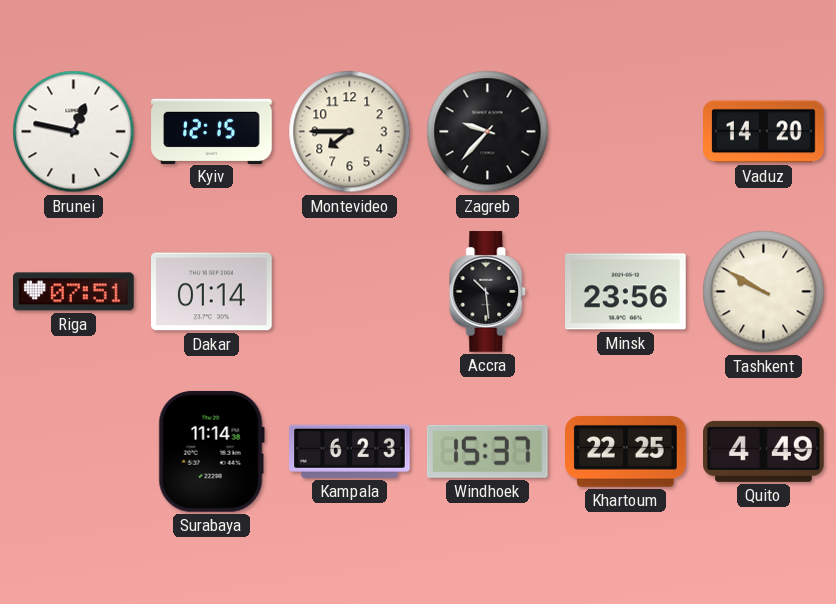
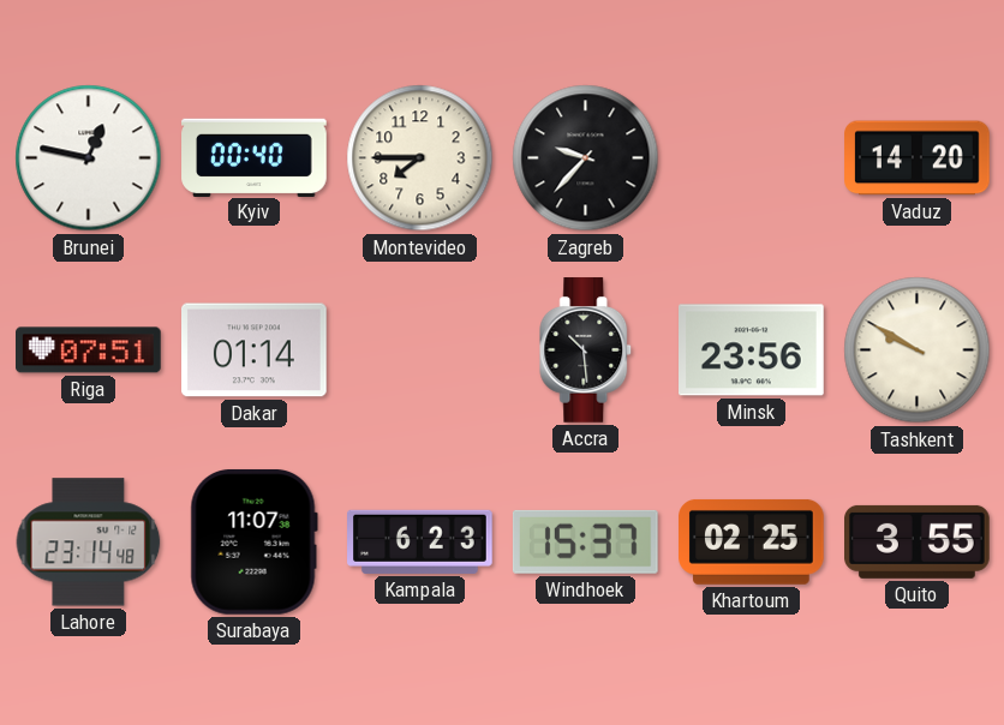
Kyiv: 12:15 -> 00:40
Lahore: none -> 23:14
Surabaya: 11:14 -> 11:07
Khartoum: 22:25 -> 02:25
Quito: 4:49 -> 3:55
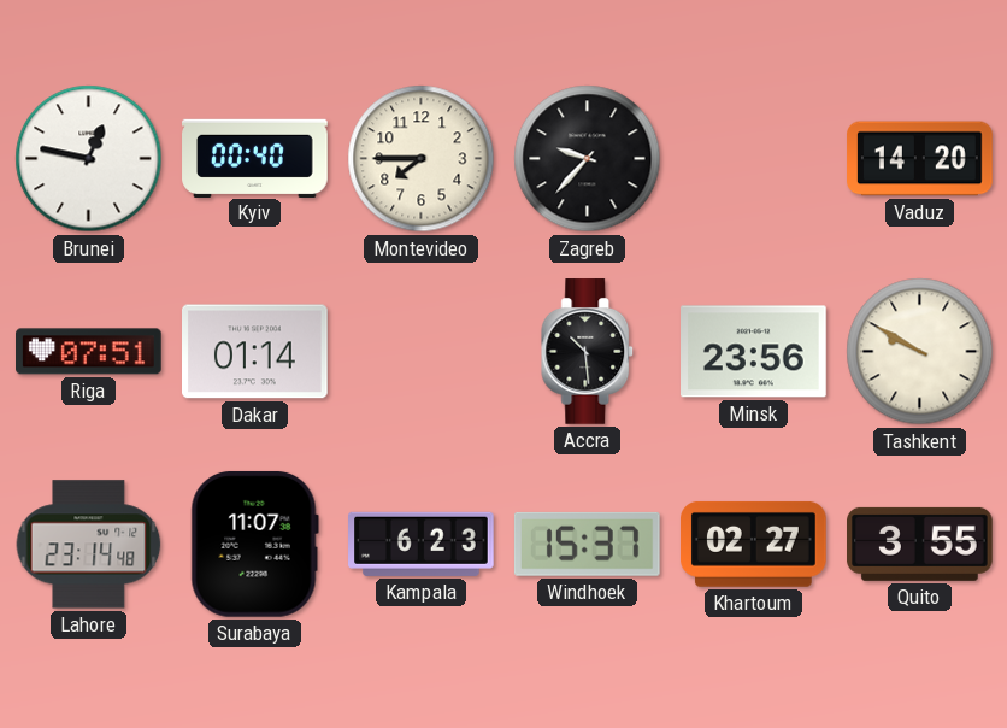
Khartoum: 02:25 -> 02:27
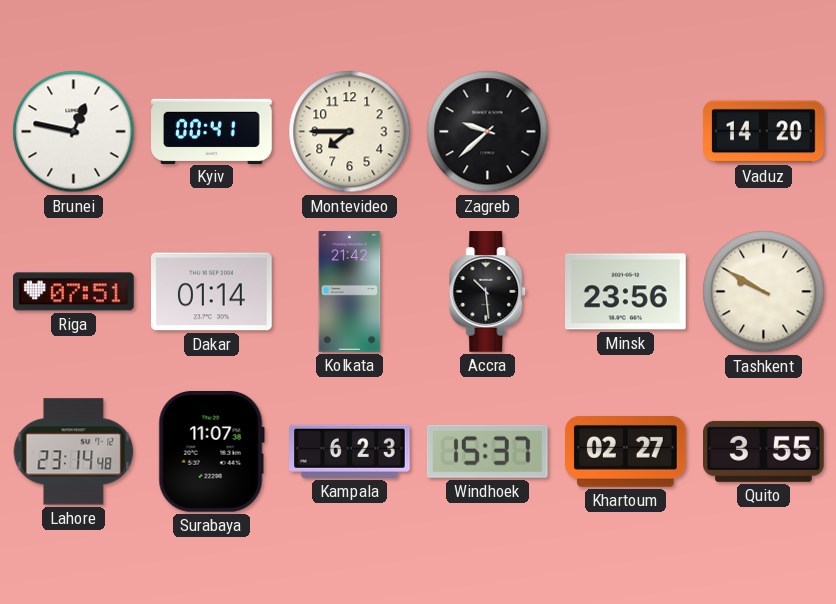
Kyiv: 00:40 -> 00:41
Zagreb: 9:37 -> 9:38
Kolkata: none -> 21:42
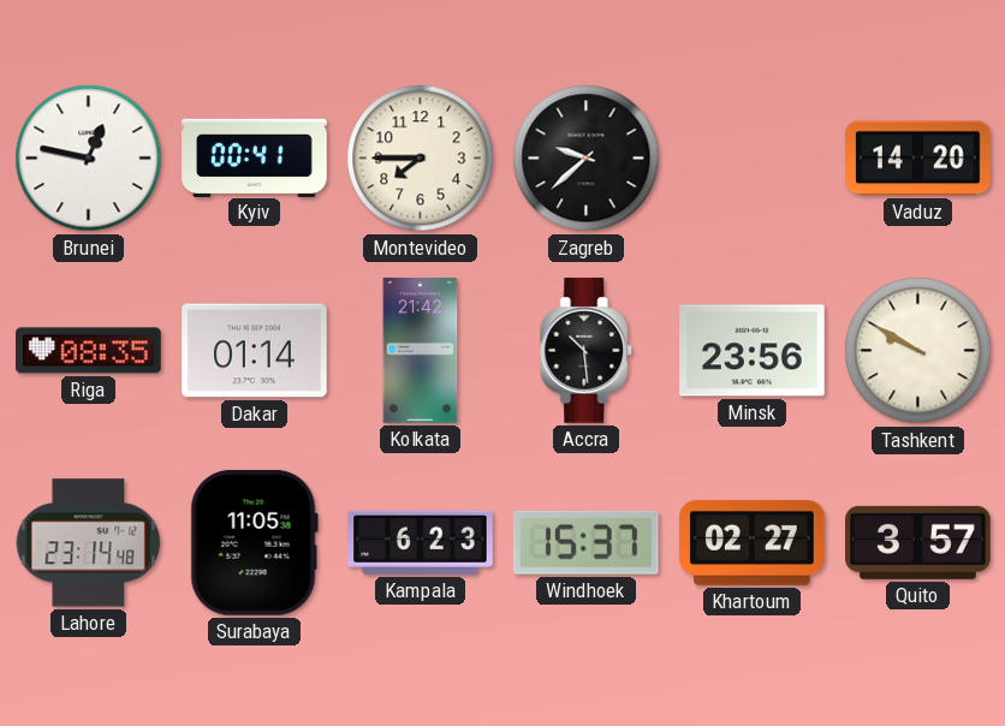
Riga: 07:51 -> 08:35
Surabaya: 11:07 -> 11:05
Quito: 3:55 -> 3:57
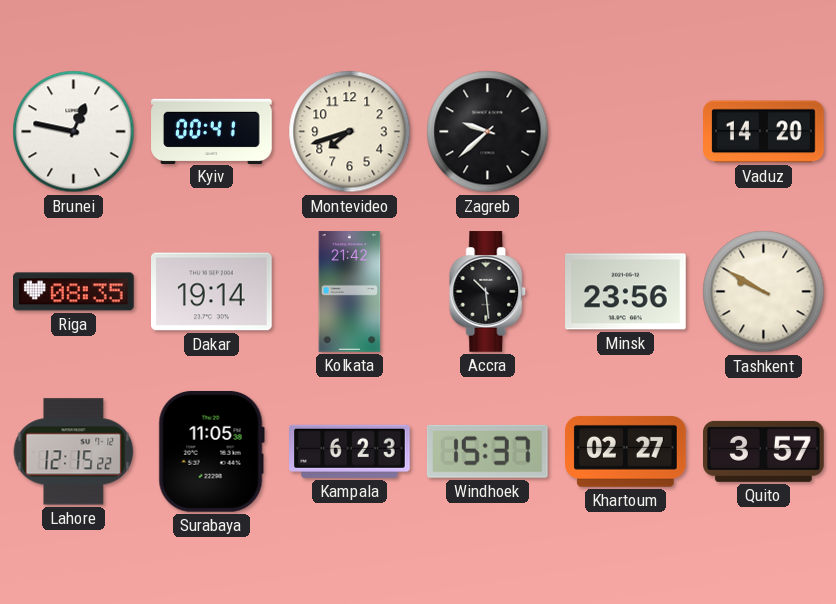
Montevideo: 7:45 -> 7:42
Dakar: 01:14 -> 19:14
Lahore: 23:14 -> 12:15
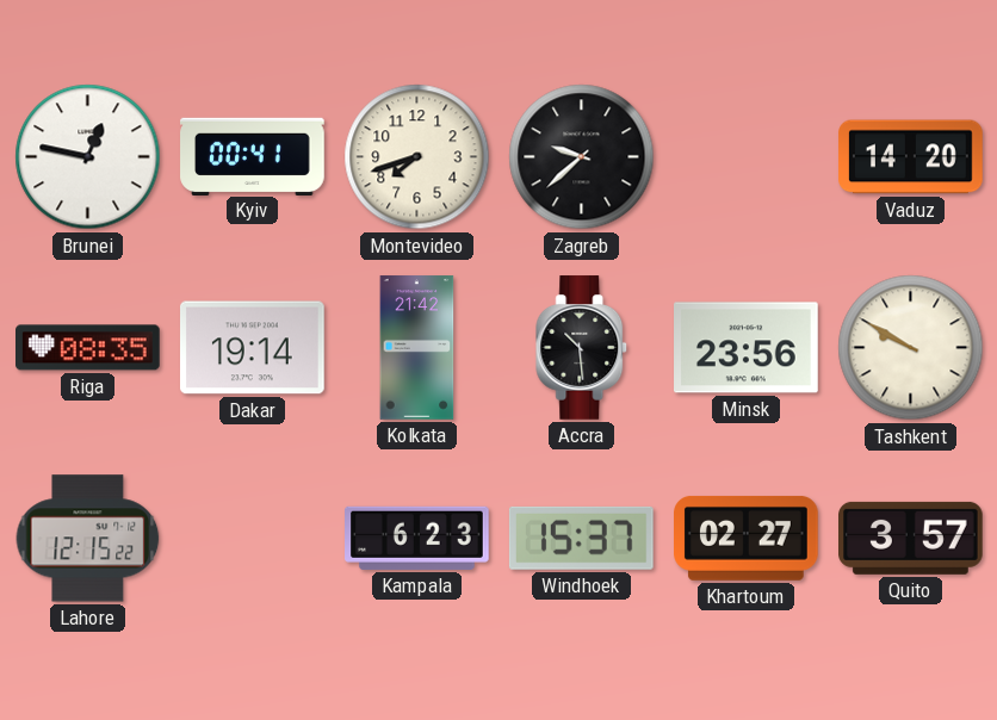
Surabaya: 11:05 -> none
